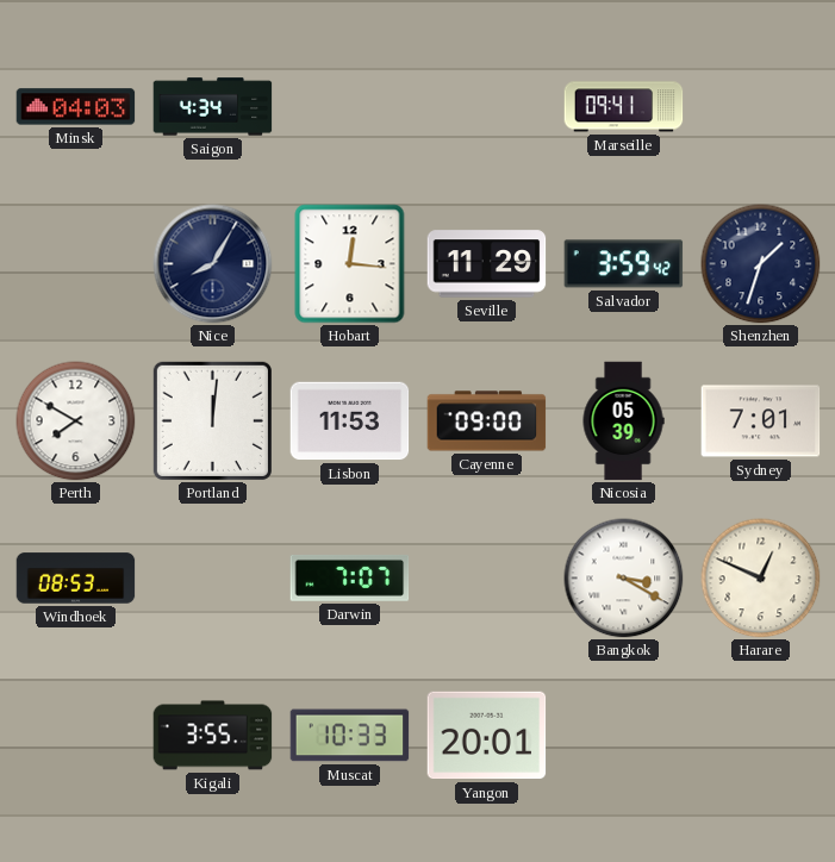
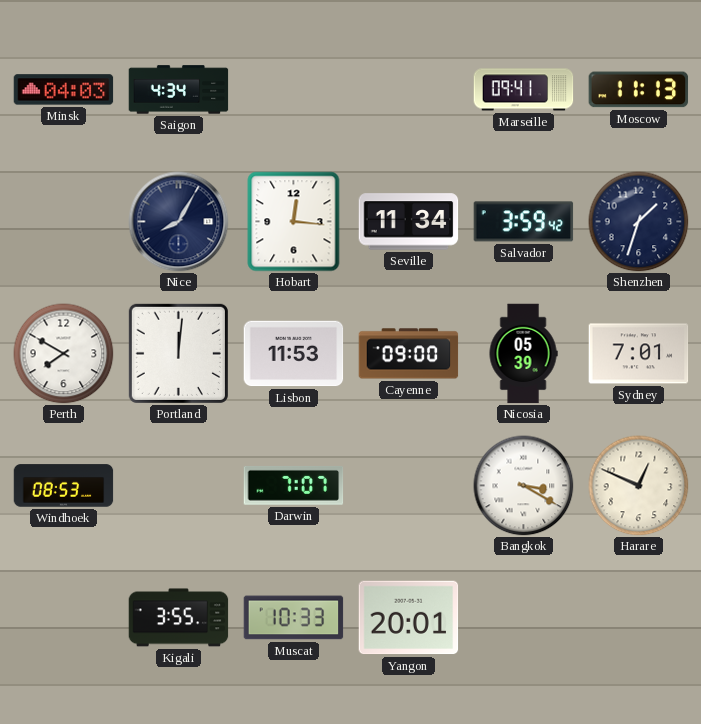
Moscow: none -> 11:13
Seville: 11:29 -> 11:34
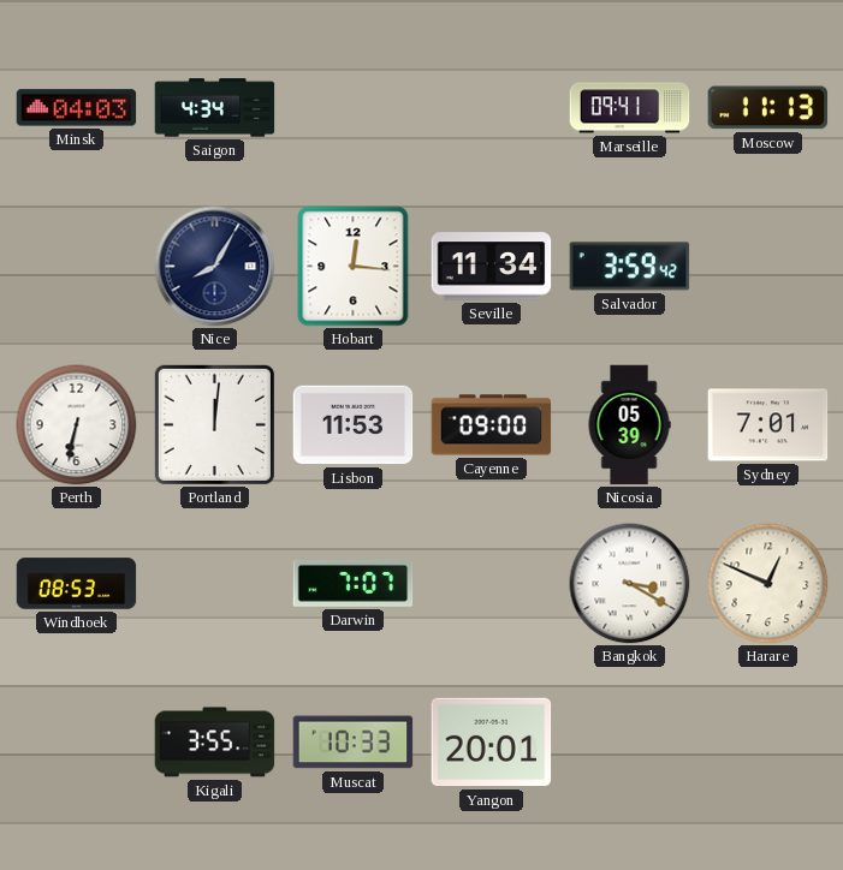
Shenzhen: 1:33 -> none
Perth: 7:50 -> 6:32
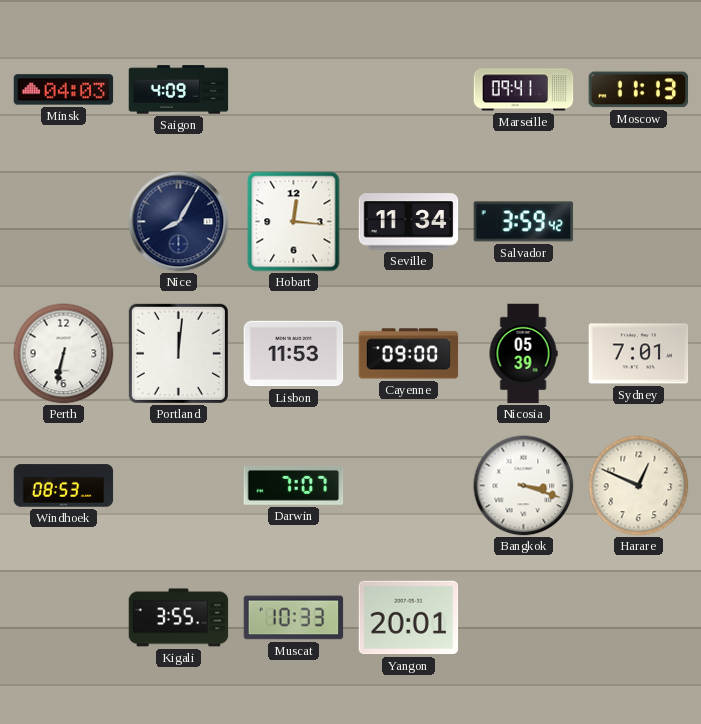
Saigon: 4:34 -> 4:09
Bangkok: 3:20 -> 3:18
